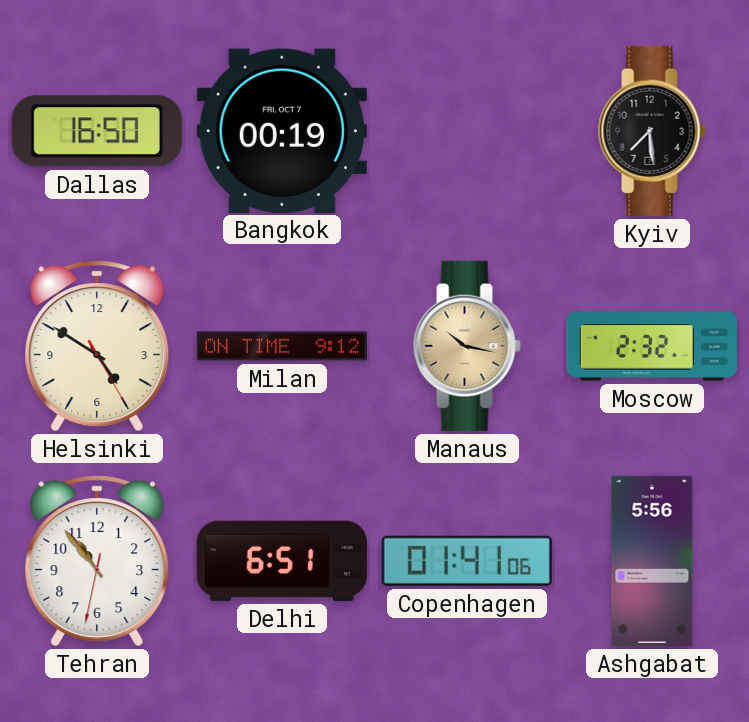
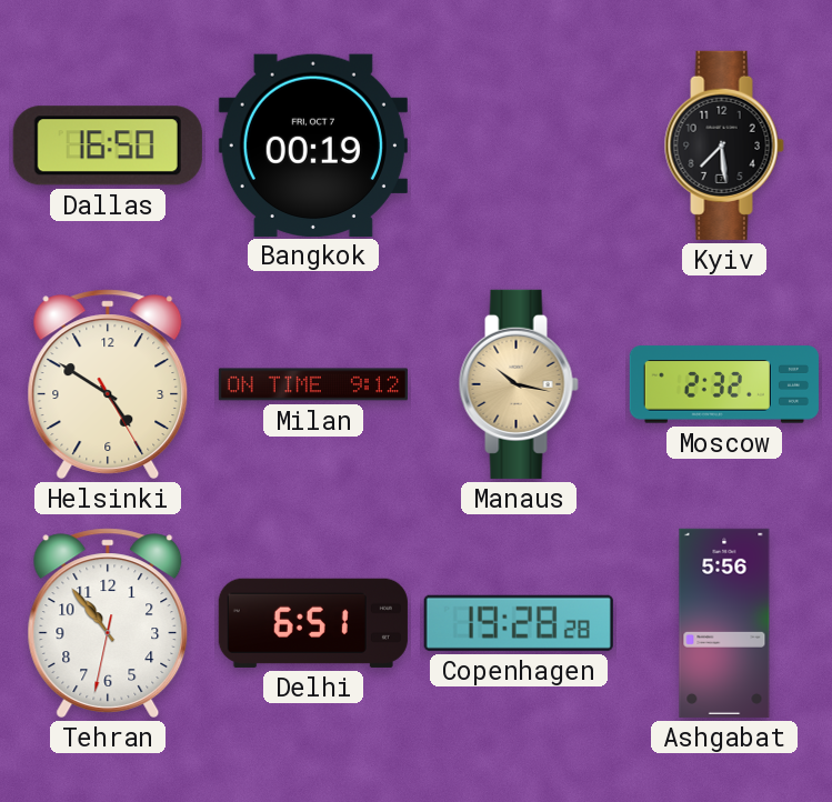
Copenhagen: 01:41 -> 19:28
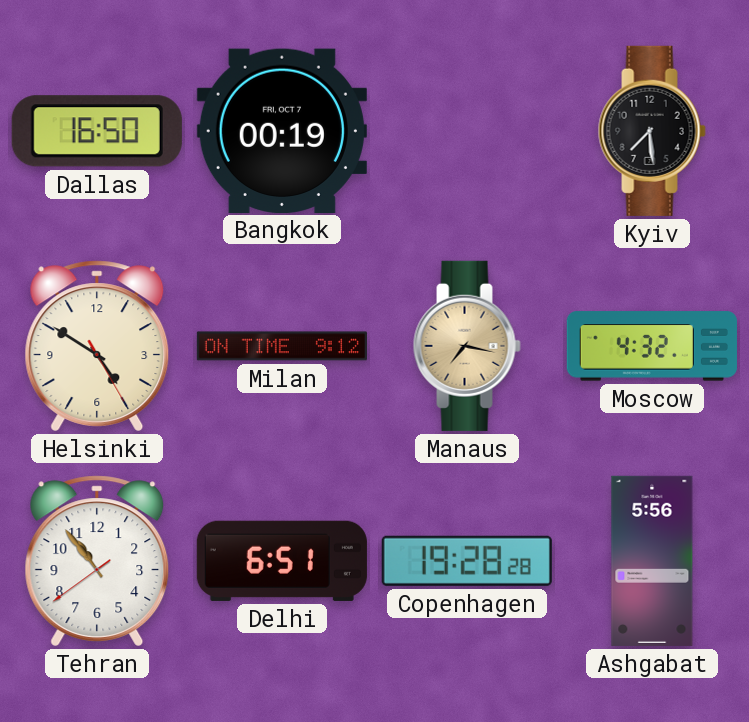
Manaus: 10:17 -> 7:17
Moscow: 2:32 -> 4:32
Tehran: 10:53:32 -> 10:53:39
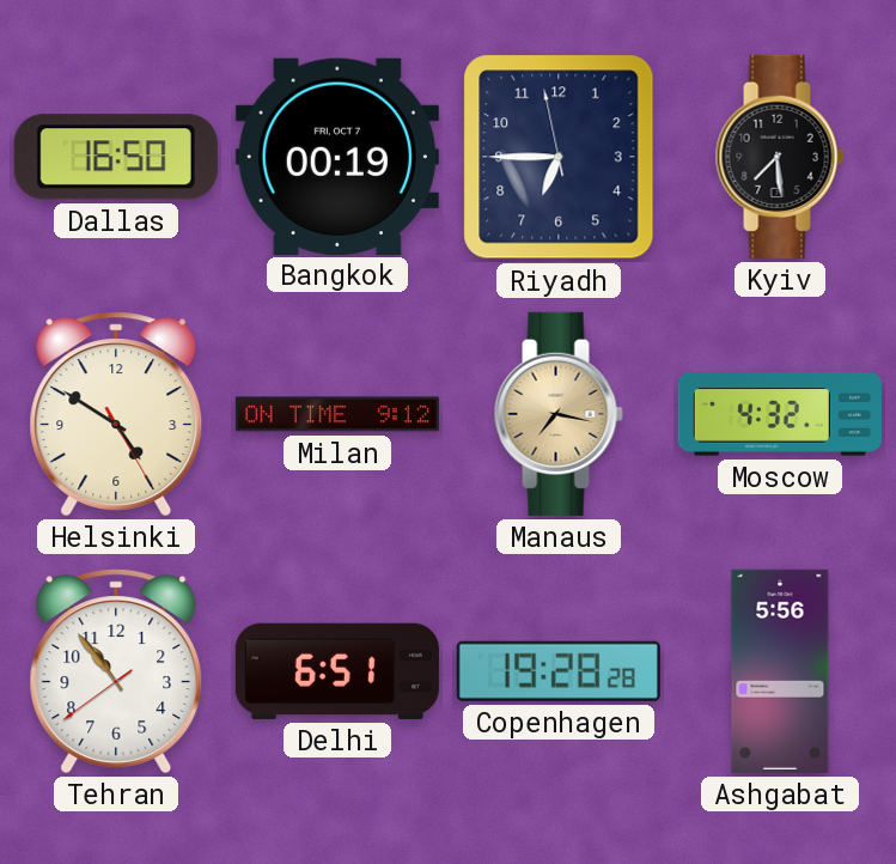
Riyadh: none -> 6:44
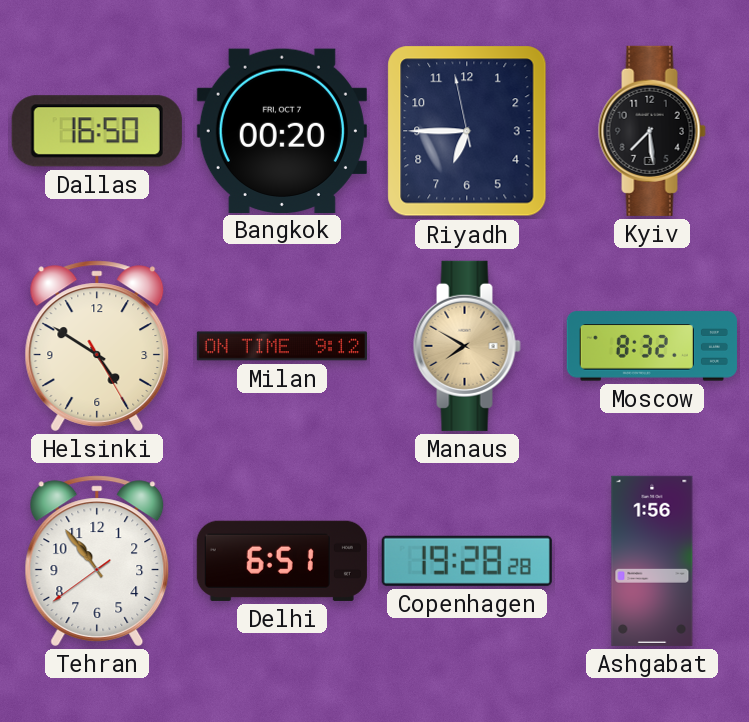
Bangkok: 00:19 -> 00:20
Manaus: 7:17 -> 7:50
Moscow: 4:32 -> 8:32
Ashgabat: 5:56 -> 1:56
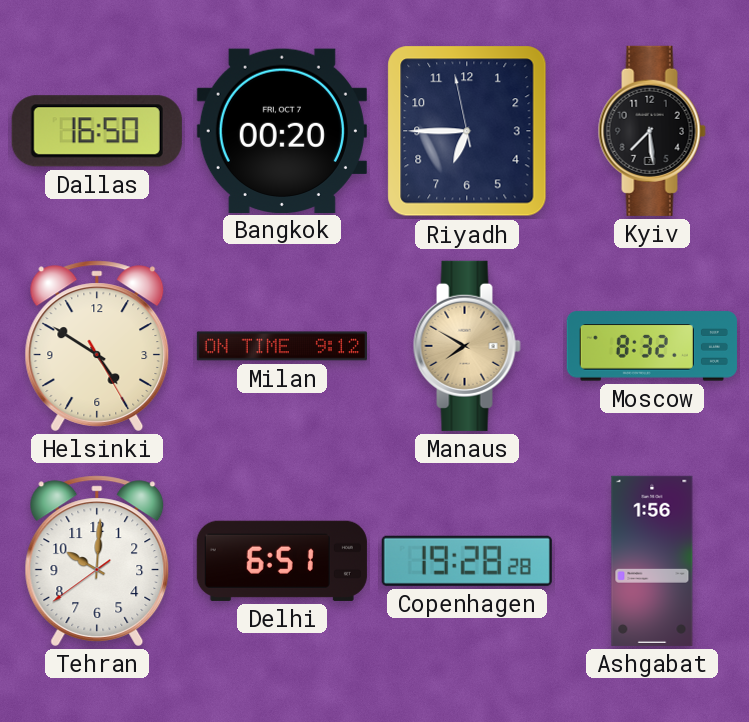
Tehran: 10:53 -> 10:00
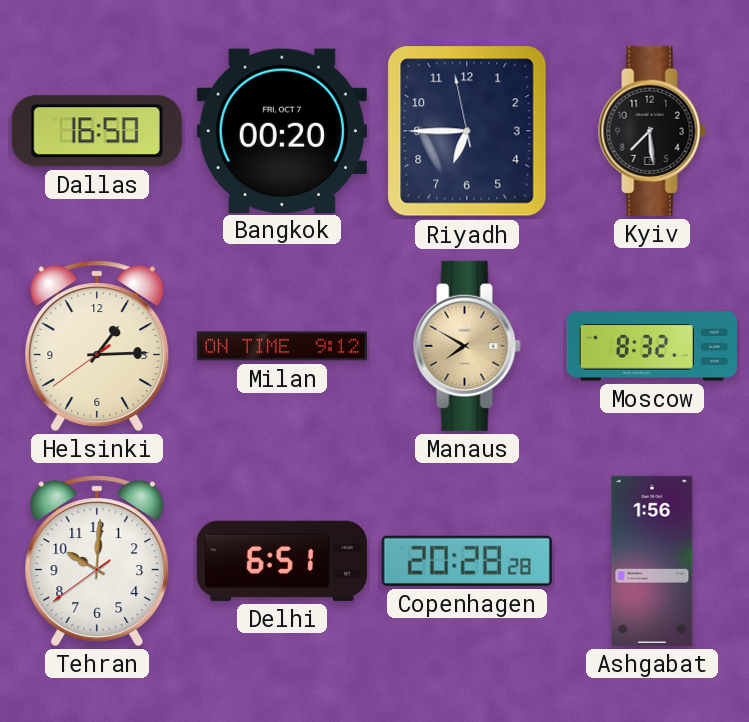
Helsinki: 4:50 -> 1:14
Copenhagen: 19:28 -> 20:28
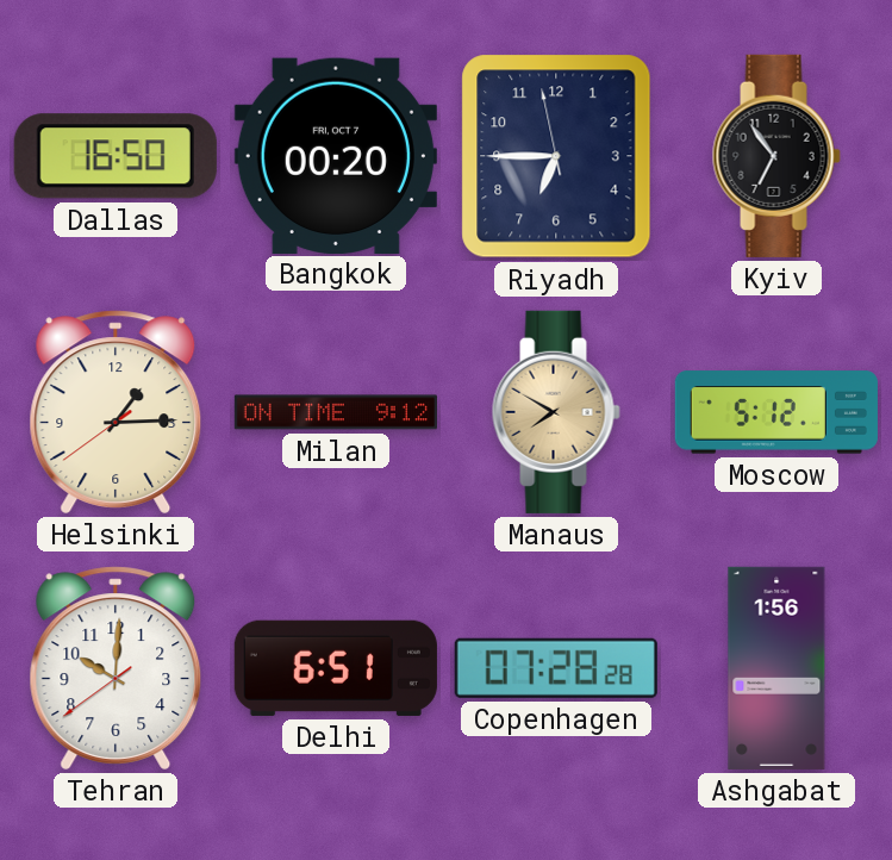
Kyiv: 7:29 -> 6:54
Moscow: 8:32 -> 5:12
Copenhagen: 20:28 -> 07:28
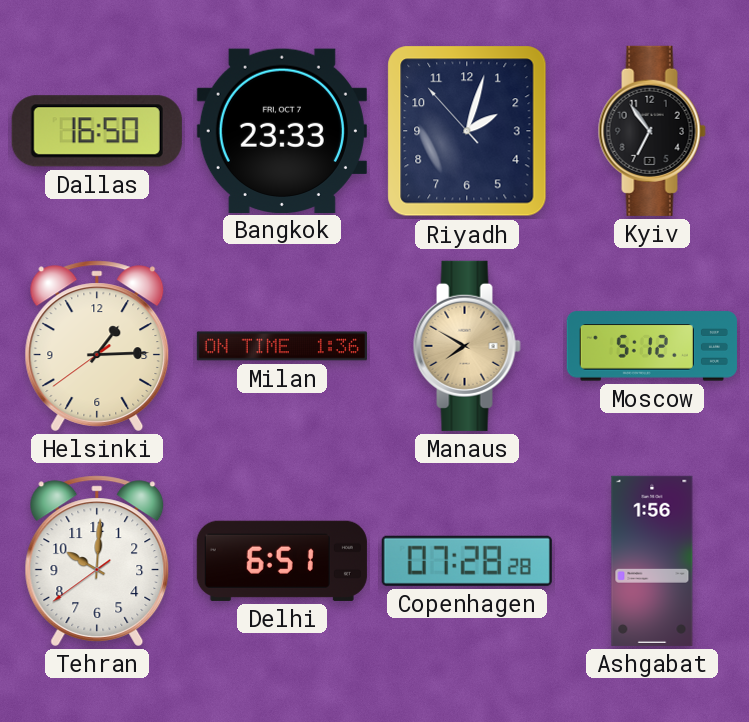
Bangkok: 00:20 -> 23:33
Riyadh: 6:44 -> 2:02
Milan: 9:12 -> 1:36
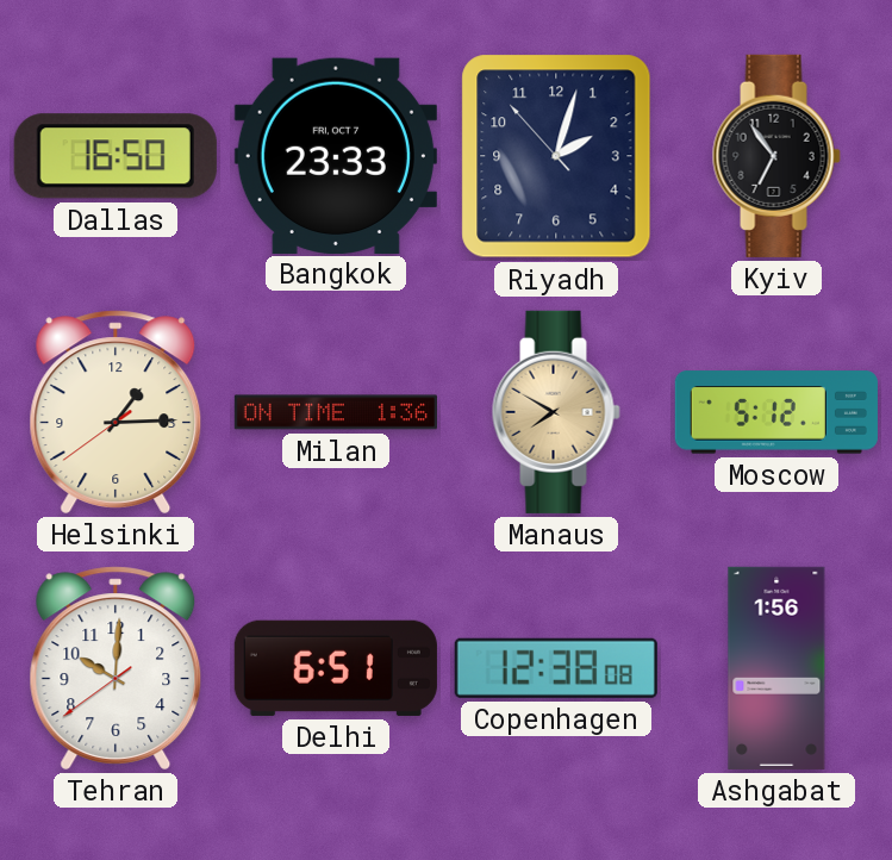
Copenhagen: 07:28 -> 12:38
